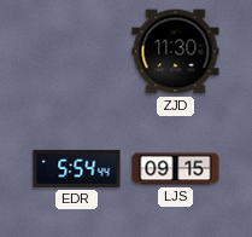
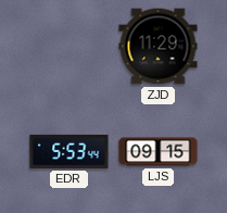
ZJD: 11:30 -> 11:29
EDR: 5:54 -> 5:53
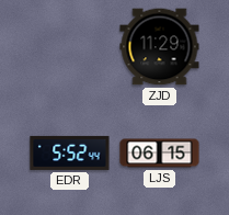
EDR: 5:53 -> 5:52
LJS: 09:15 -> 06:15
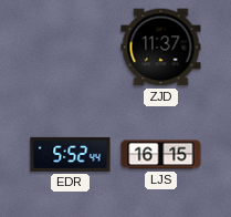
ZJD: 11:29 -> 11:37
LJS: 06:15 -> 16:15
